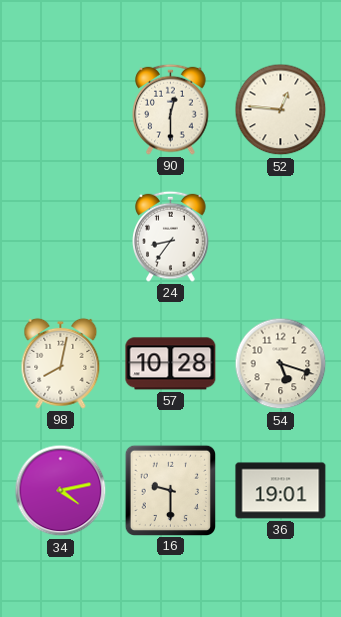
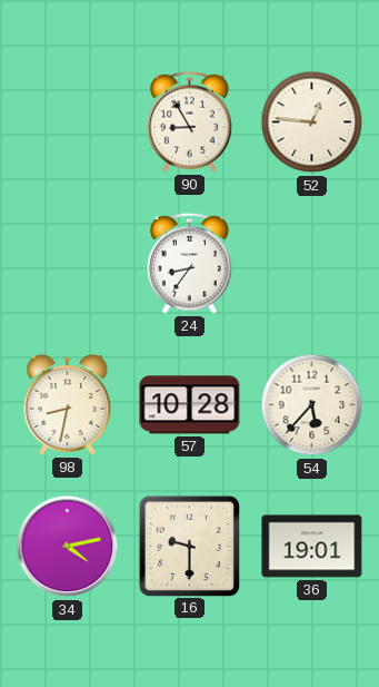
90: 12:30 -> 8:55
98: 8:02 -> 8:32
54: 5:18 -> 5:37
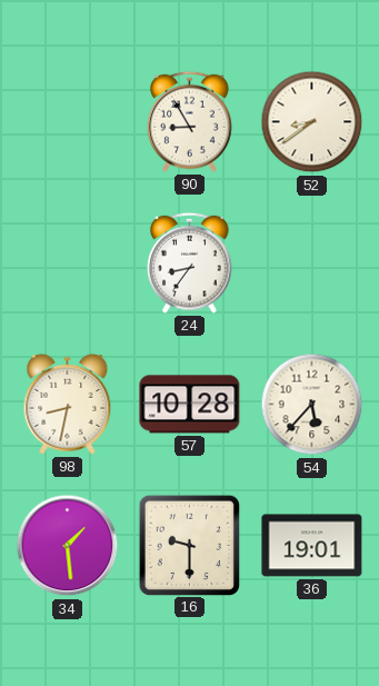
52: 12:46 -> 8:39
34: 4:13 -> 1:29
